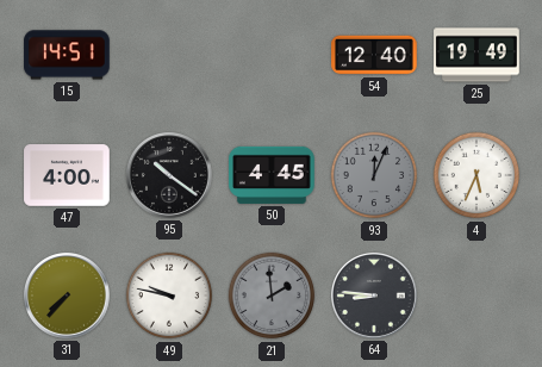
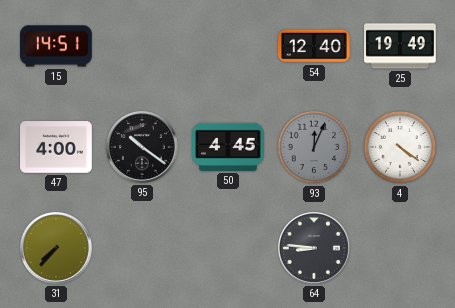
4: 5:34 -> 4:21
49: 9:47 -> none
21: 1:59 -> none
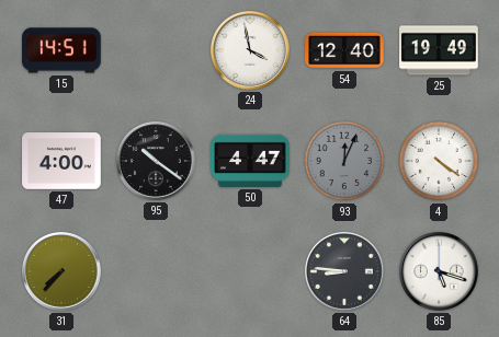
24: none -> 3:58
50: 4:45 -> 4:47
85: none -> 5:18
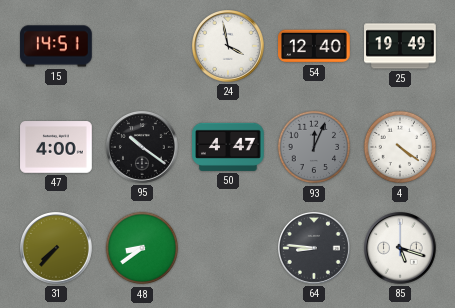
48: none -> 8:39
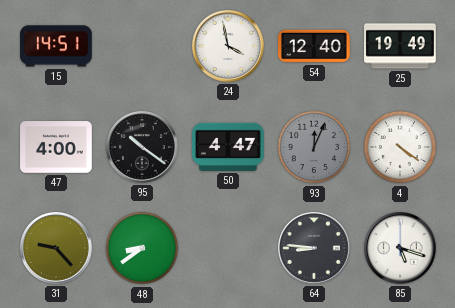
31: 7:37 -> 9:23
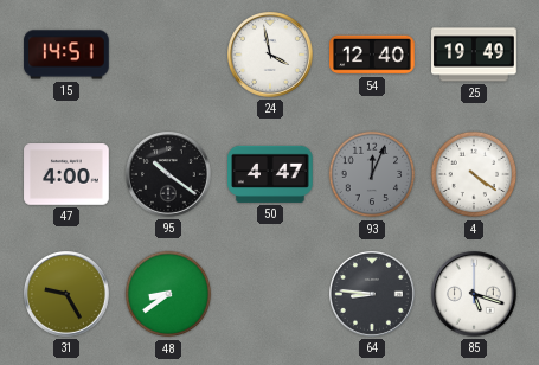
31: 9:23 -> 9:25
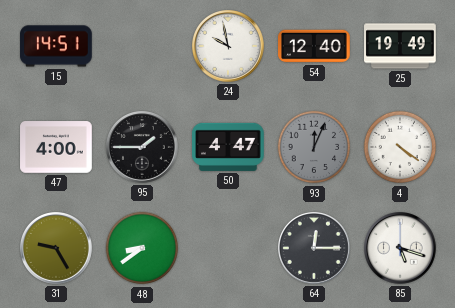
24: 3:58 -> 9:58
95: 10:21 -> 1:45
64: 8:46 -> 12:15
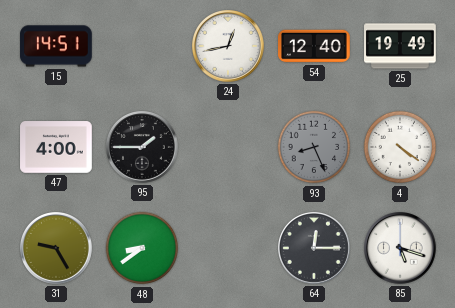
24: 9:58 -> 12:43
50: 4:47 -> none
93: 12:04 -> 8:26
